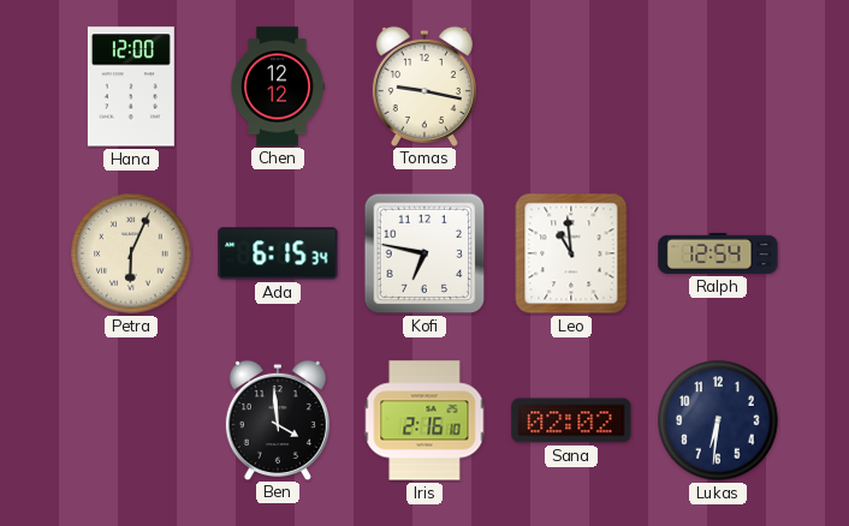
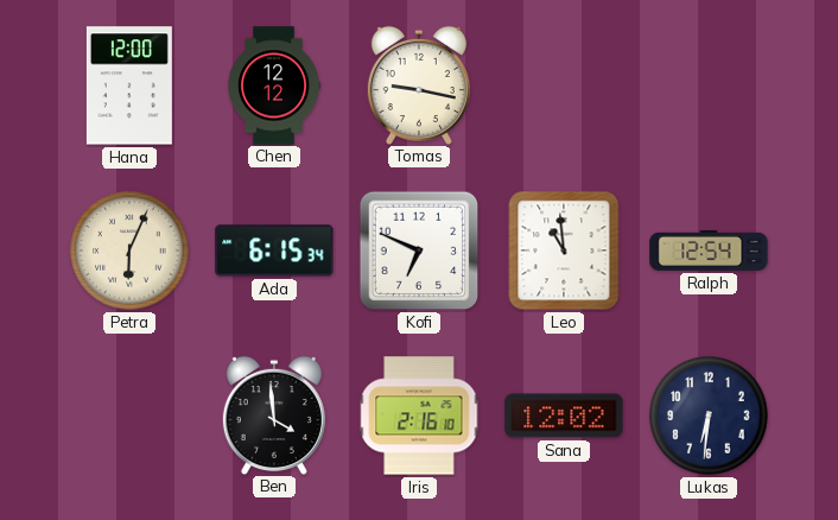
Kofi: 6:47 -> 6:49
Sana: 02:02 -> 12:02
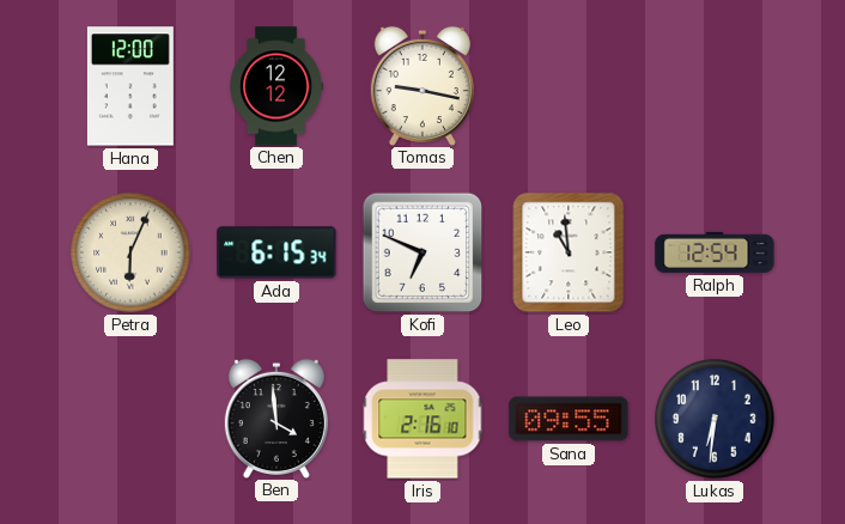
Sana: 12:02 -> 09:55
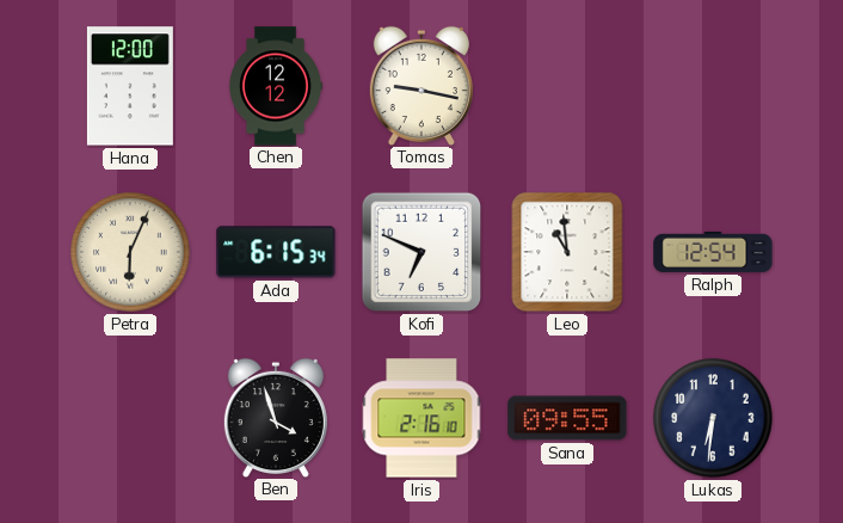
Ben: 3:59 -> 3:57
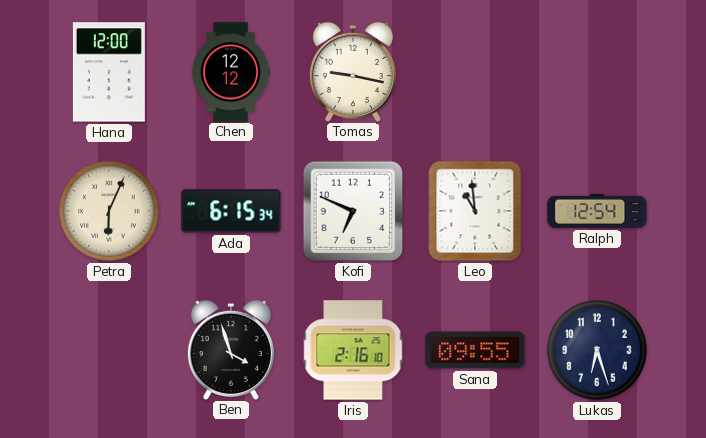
Lukas: 6:31 -> 6:27
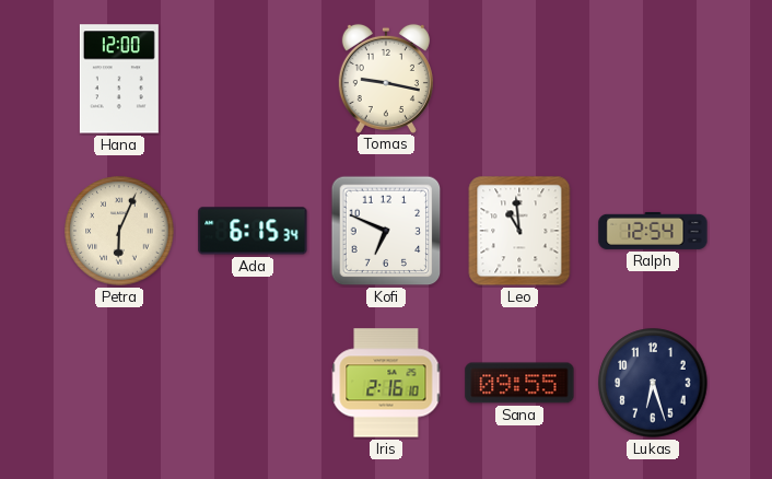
Chen: 12:12 -> none
Ben: 3:57 -> none
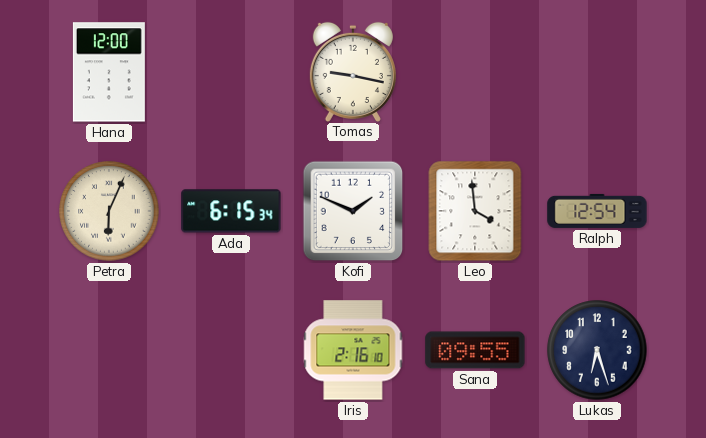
Kofi: 6:49 -> 1:49
Leo: 10:59 -> 3:59
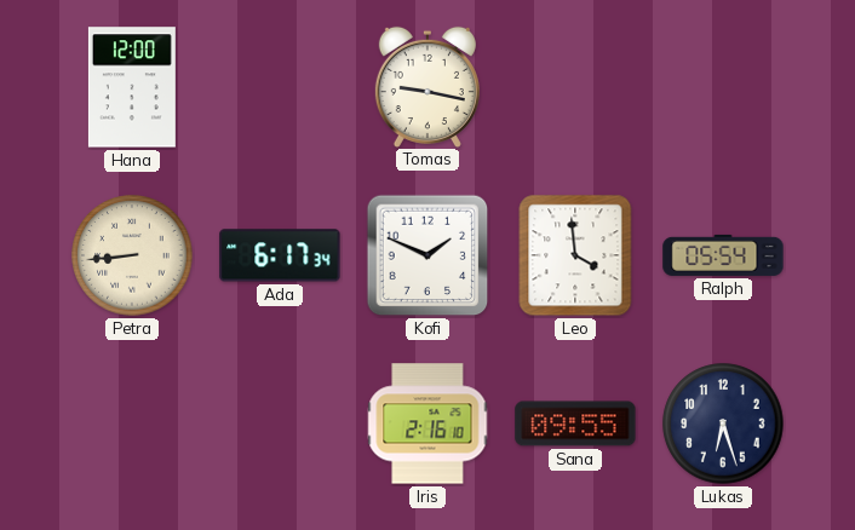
Petra: 6:04 -> 8:44
Ada: 6:15 -> 6:17
Ralph: 12:54 -> 05:54
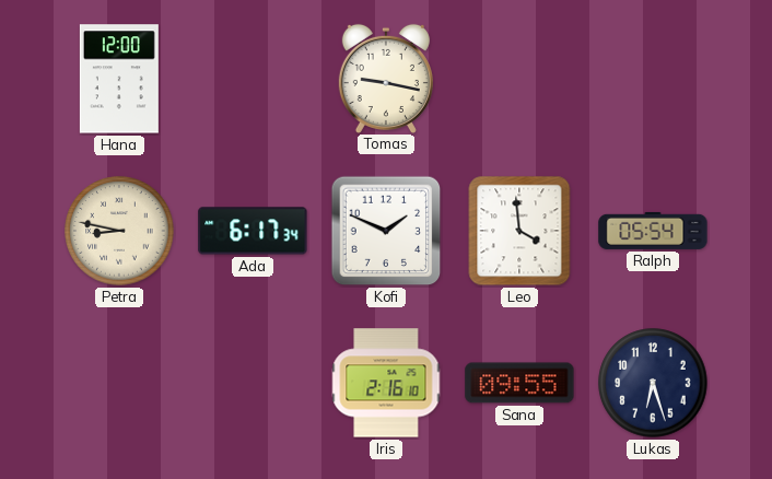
Petra: 8:44 -> 8:47
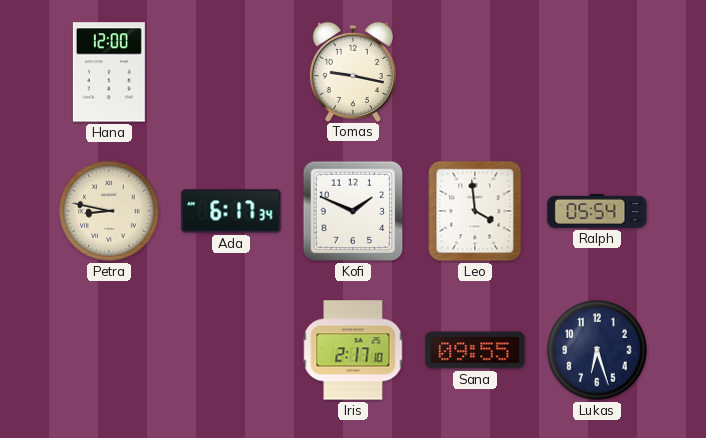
Iris: 2:16 -> 2:17
